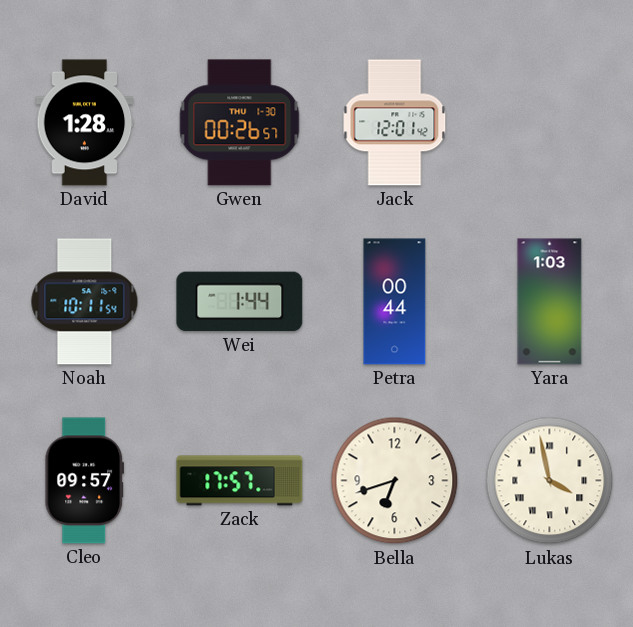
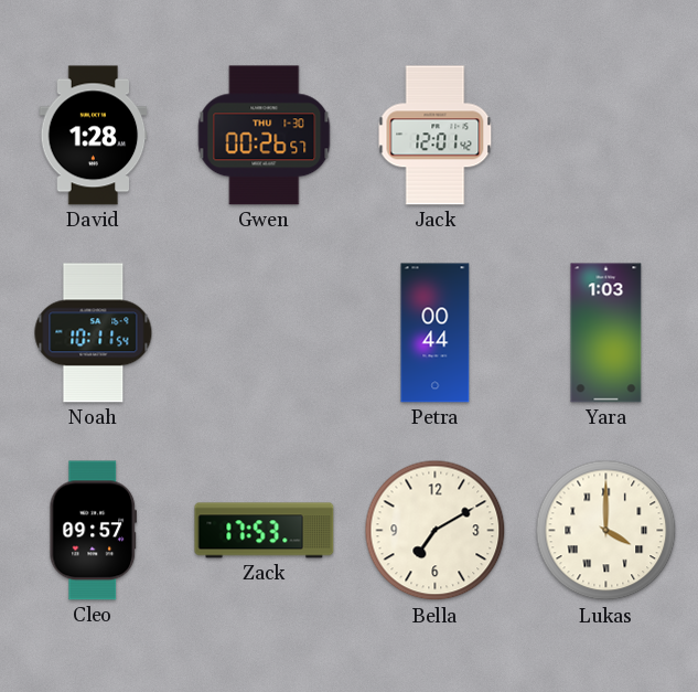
Wei: 1:44 -> none
Zack: 17:57 -> 17:53
Bella: 6:42 -> 7:10
Lukas: 3:58 -> 4:00
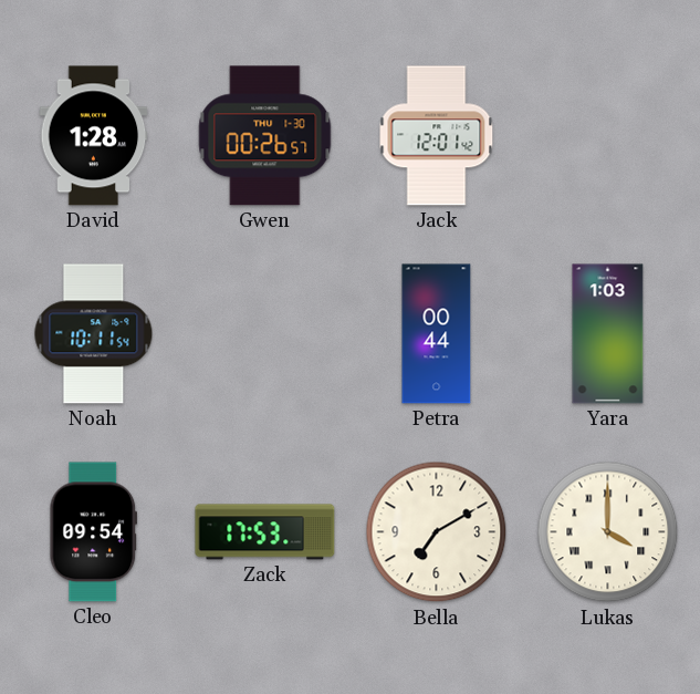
Cleo: 09:57 -> 09:54
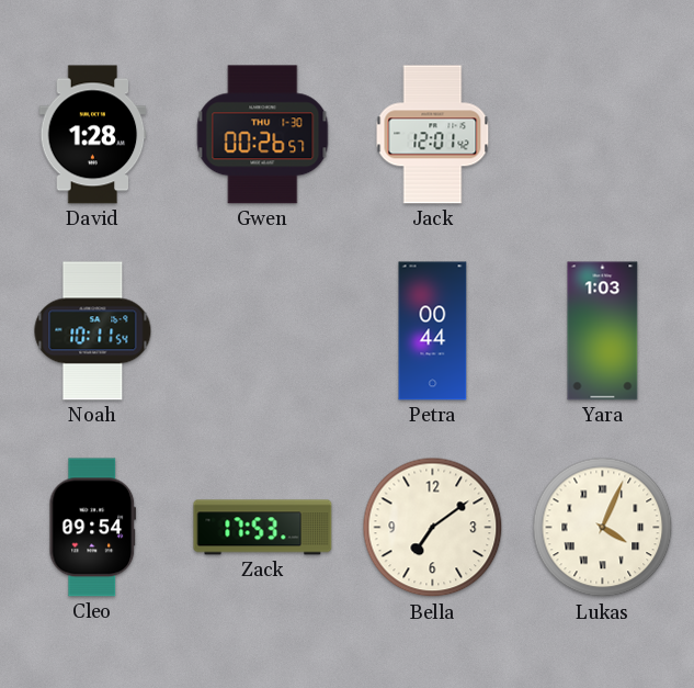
Bella: 7:10 -> 7:09
Lukas: 4:00 -> 4:04
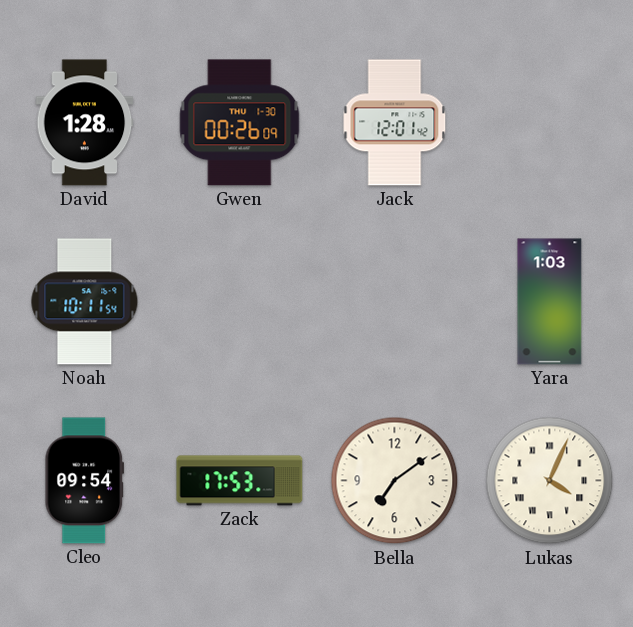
Gwen: 00:26:57 -> 00:26:09
Petra: 00:44 -> none
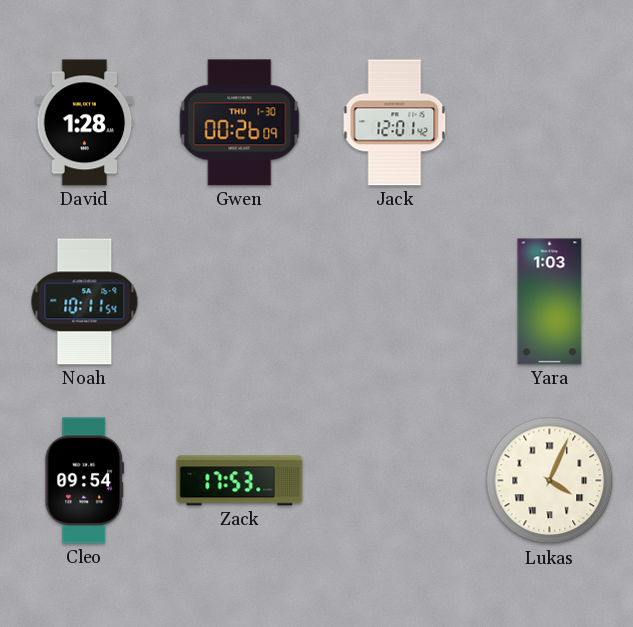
Bella: 7:09 -> none
